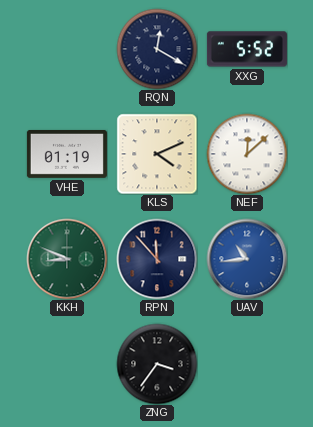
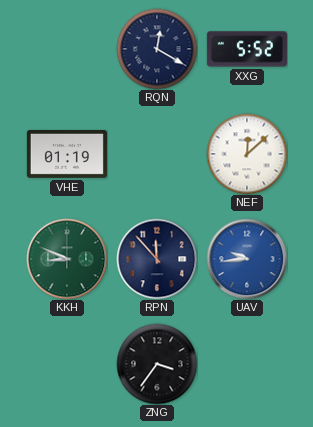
KLS: 4:11 -> none
UAV: 10:44 -> 9:44
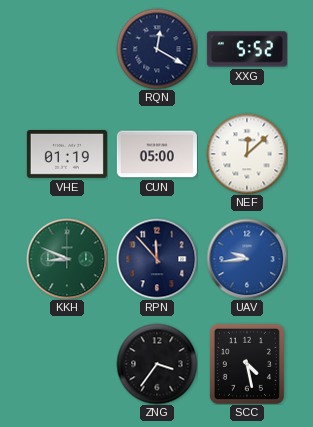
CUN: none -> 05:00
SCC: none -> 4:28
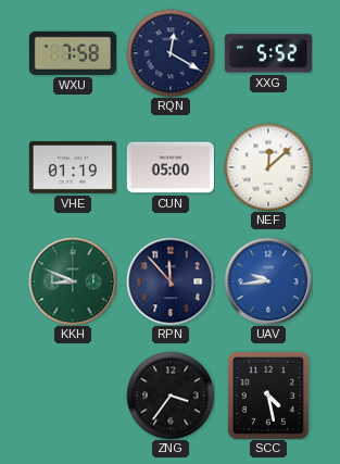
WXU: none -> 7:58
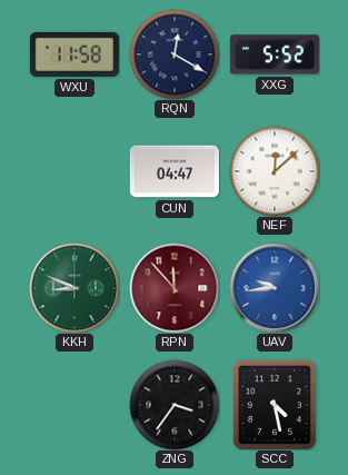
WXU: 7:58 -> 11:58
VHE: 01:19 -> none
CUN: 05:00 -> 04:47
RPN dial: navy -> burgundy
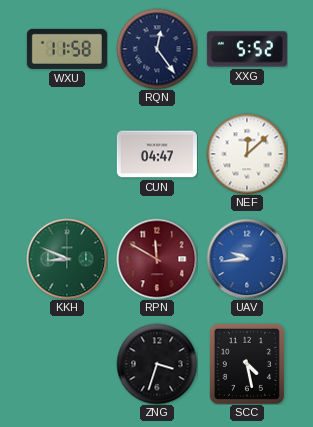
RQN: 12:20 -> 12:24
RPN: 11:53 -> 11:50
ZNG: 3:36 -> 3:33
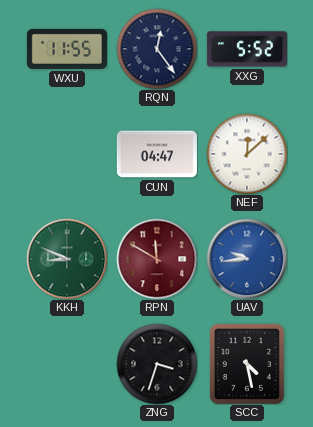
WXU: 11:58 -> 11:55
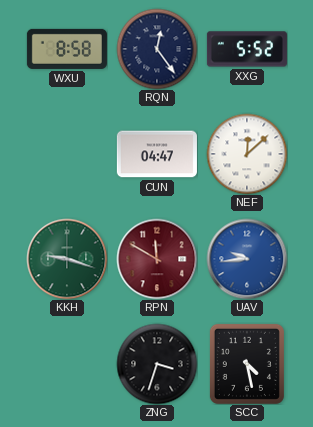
WXU: 11:55 -> 8:58
KKH: 8:49 -> 9:18
